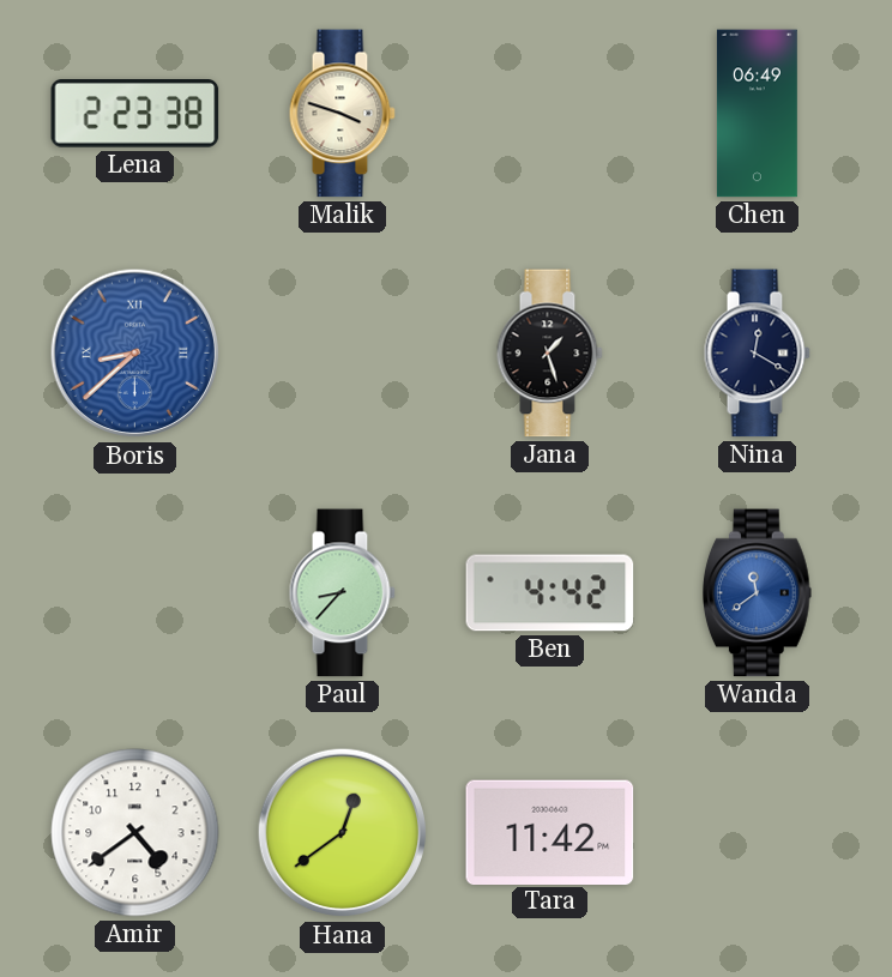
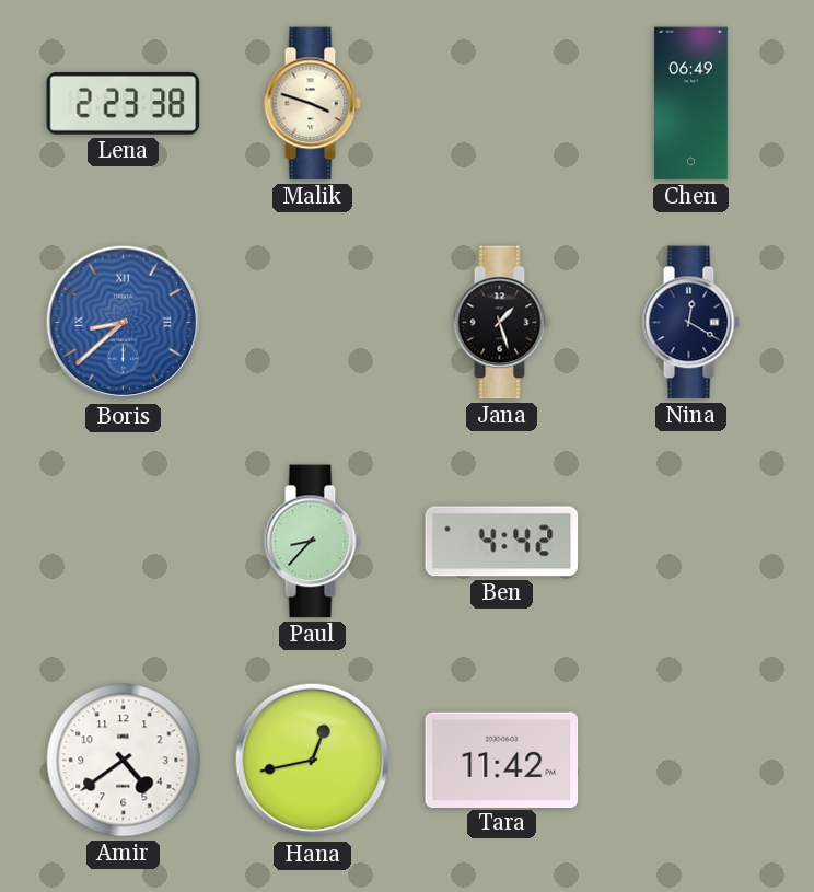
Wanda: 11:39 -> none
Hana: 12:39 -> 12:43
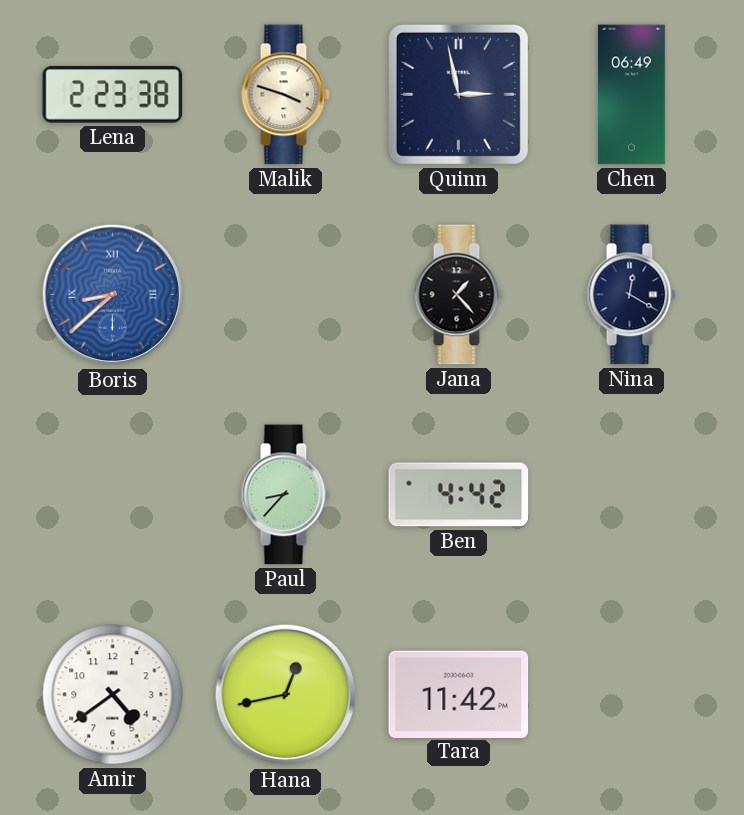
Quinn: none -> 2:58
Jana: 1:27 -> 1:23
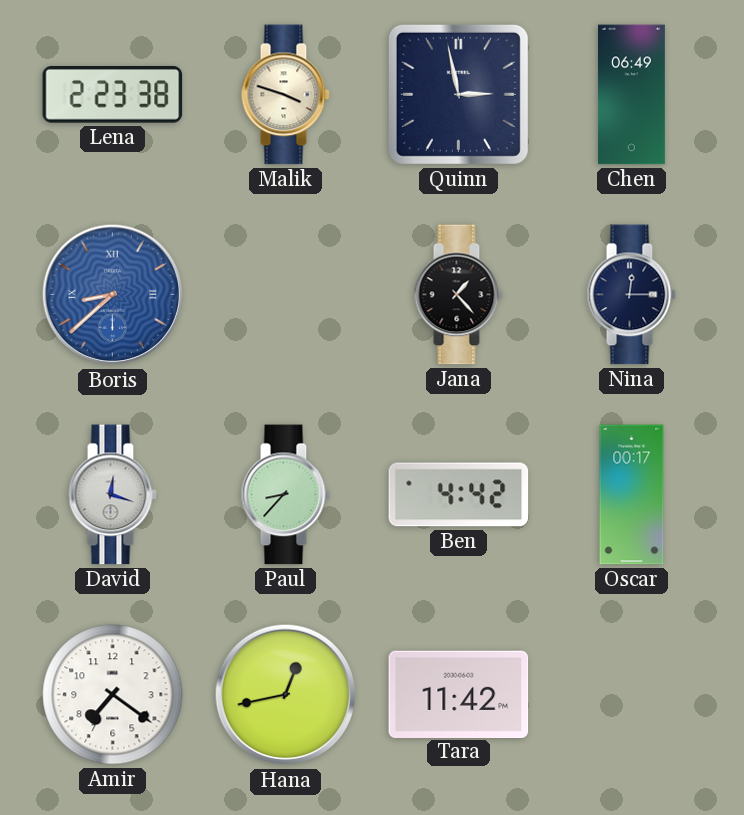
Nina: 12:20 -> 12:15
David: none -> 12:18
Oscar: none -> 00:17
Amir: 4:39 -> 7:21
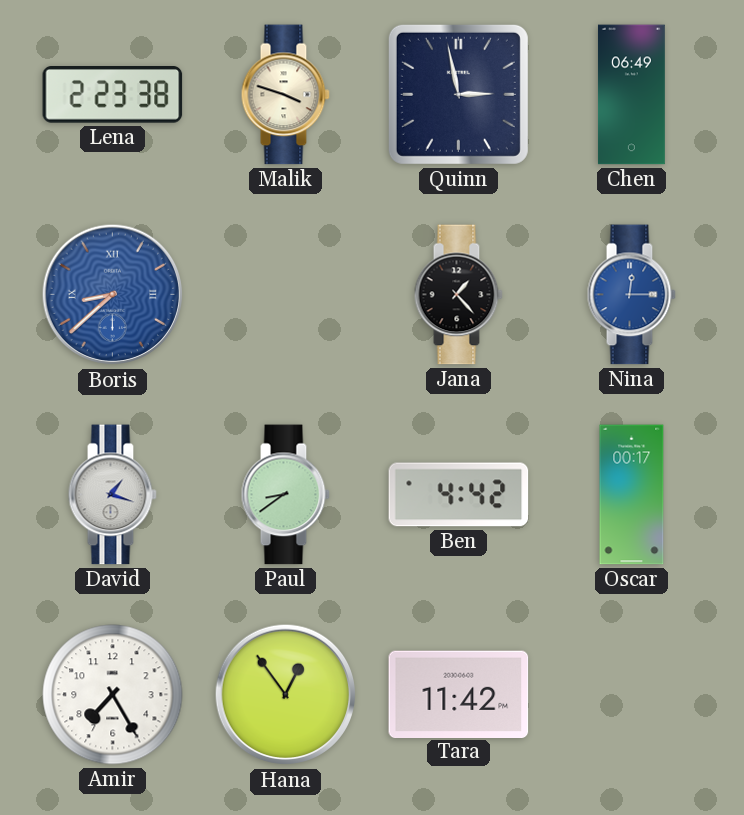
Nina dial: navy -> blue
David: 12:18 -> 1:18
Paul: 8:37 -> 8:39
Amir: 7:21 -> 7:25
Hana: 12:43 -> 12:54
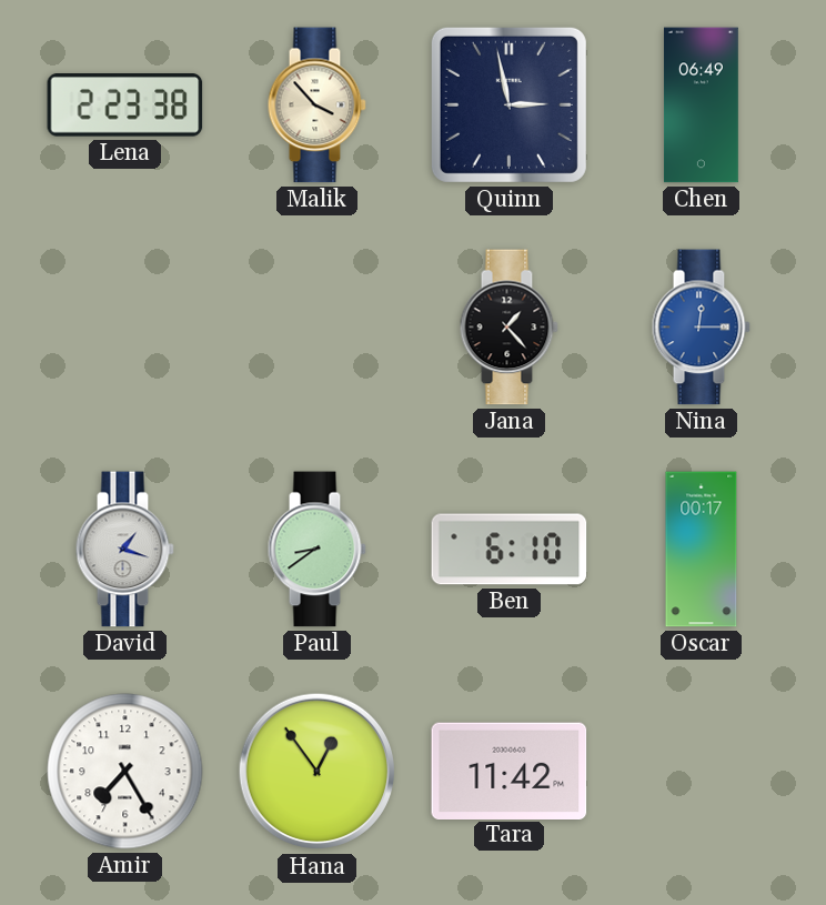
Malik: 3:48 -> 3:53
Boris: 8:38 -> none
Ben: 4:42 -> 6:10
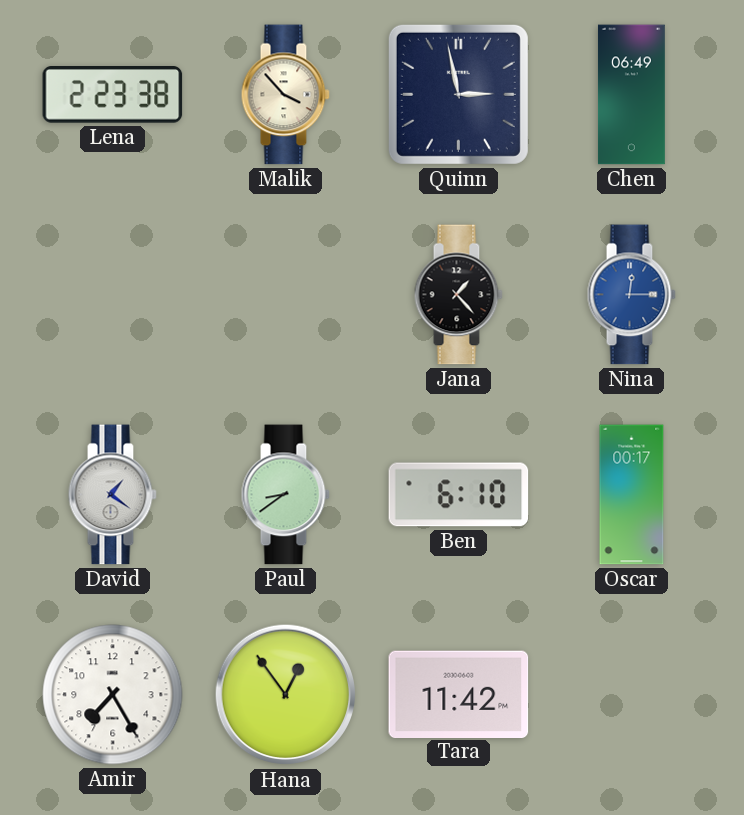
David: 1:18 -> 1:21
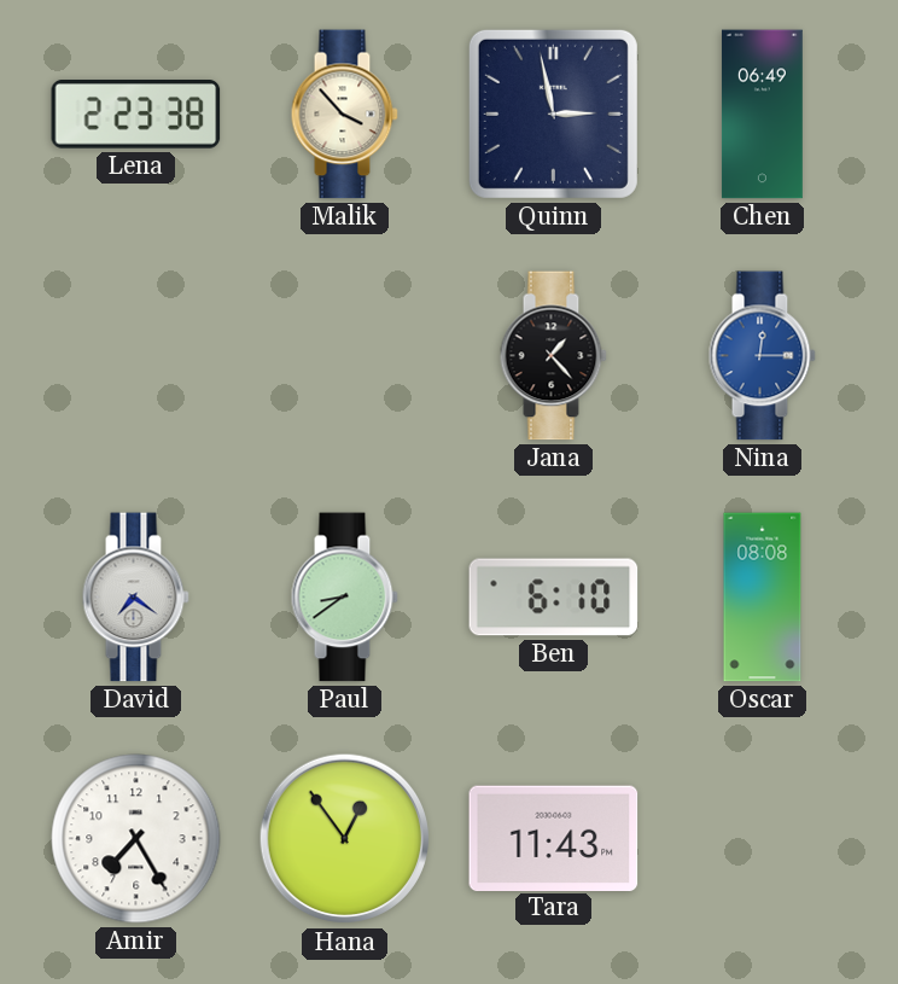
David: 1:21 -> 7:21
Oscar: 00:17 -> 08:08
Tara: 11:42 -> 11:43
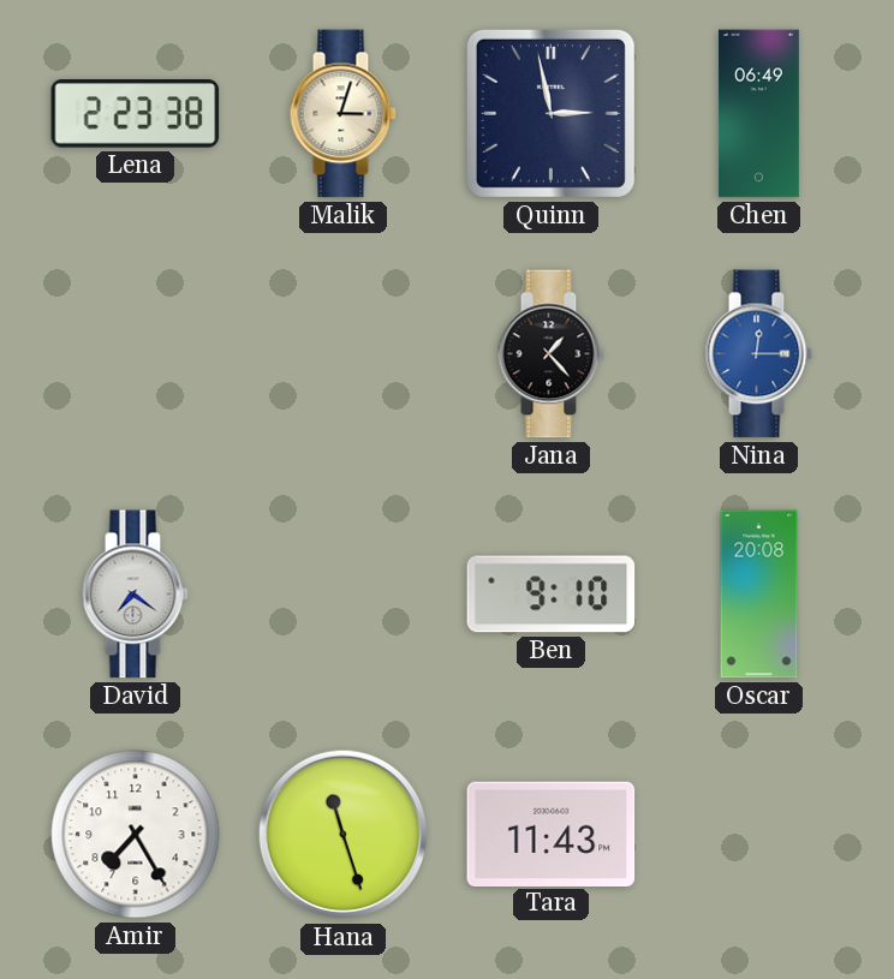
Malik: 3:53 -> 3:03
Paul: 8:39 -> none
Ben: 6:10 -> 9:10
Oscar: 08:08 -> 20:08
Hana: 12:54 -> 11:27
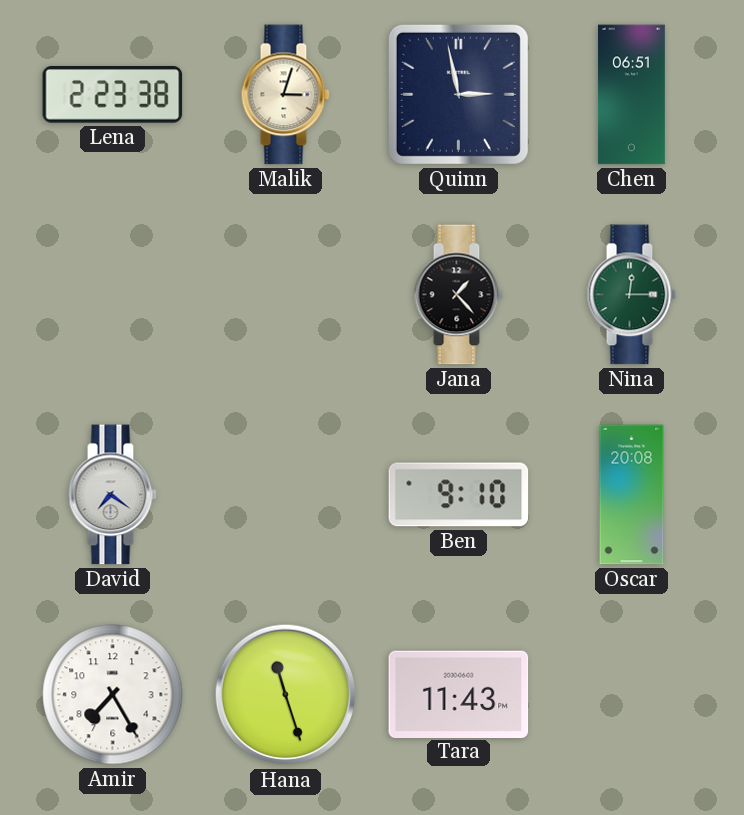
Chen: 06:49 -> 06:51
Nina dial: blue -> green
